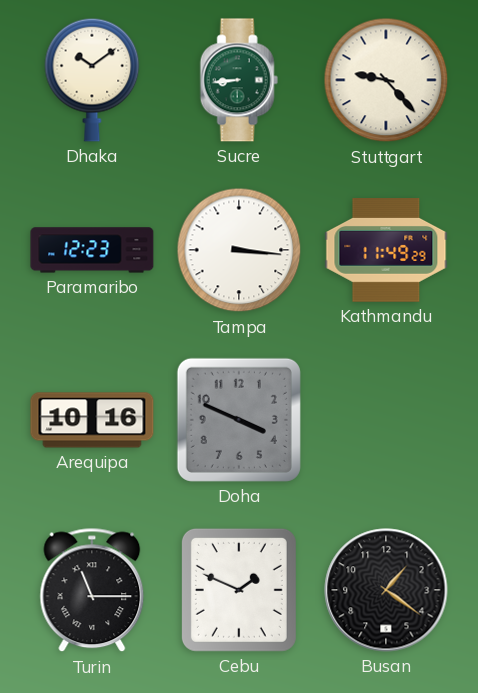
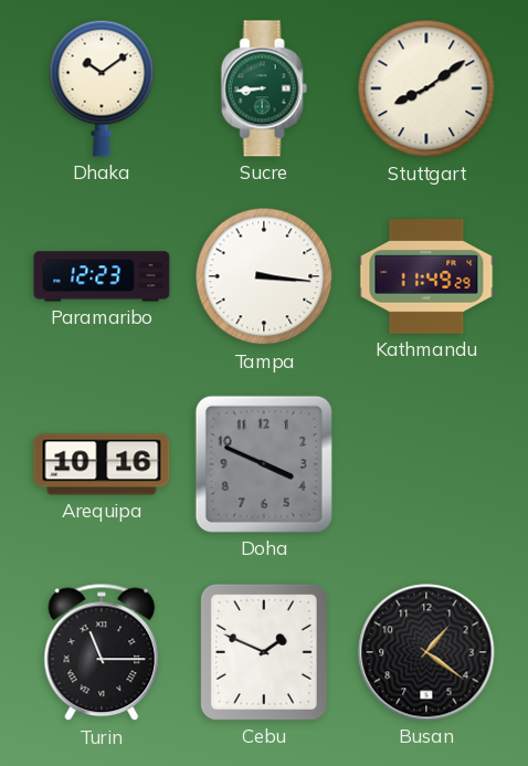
Stuttgart: 9:23 -> 8:09
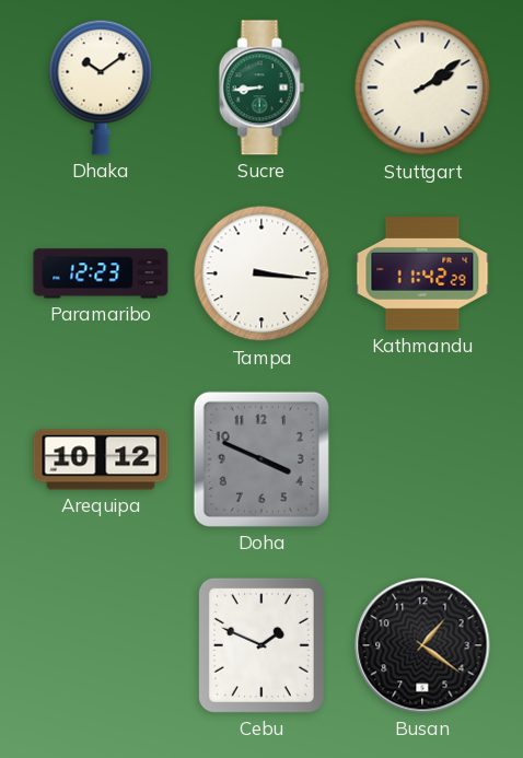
Stuttgart: 8:09 -> 2:09
Kathmandu: 11:49 -> 11:42
Arequipa: 10:16 -> 10:12
Turin: 11:15 -> none
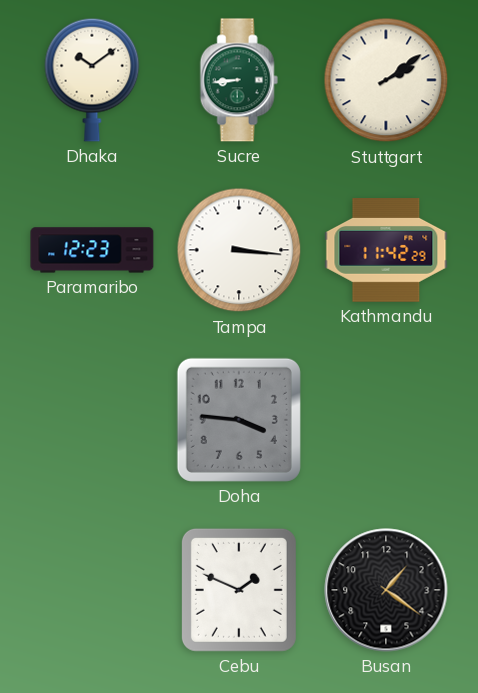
Arequipa: 10:12 -> none
Doha: 3:49 -> 3:46
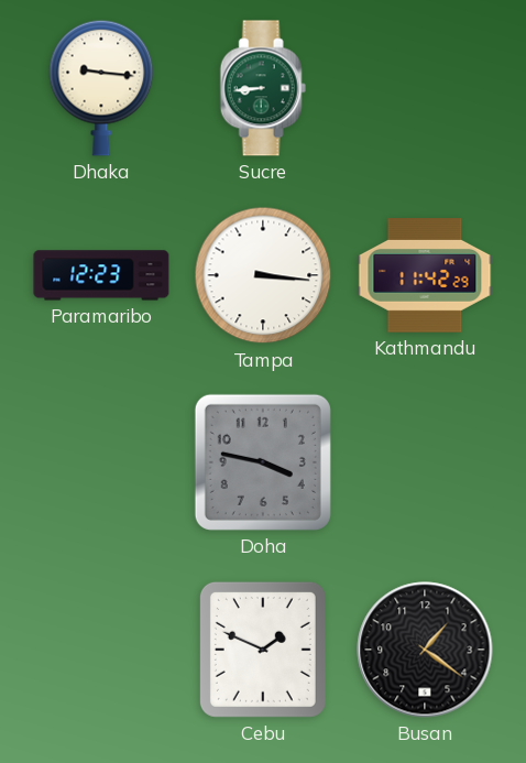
Dhaka: 10:09 -> 9:16
Stuttgart: 2:09 -> none
Doha: 3:46 -> 3:47
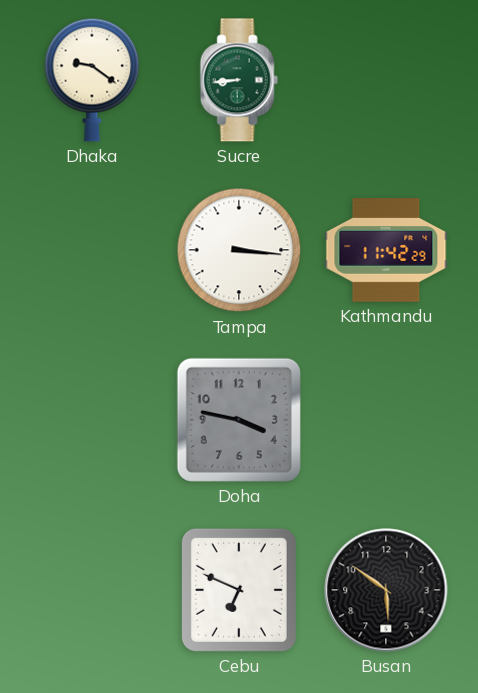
Dhaka: 9:16 -> 9:21
Paramaribo: 12:23 -> none
Cebu: 1:49 -> 6:49
Busan: 1:21 -> 5:51
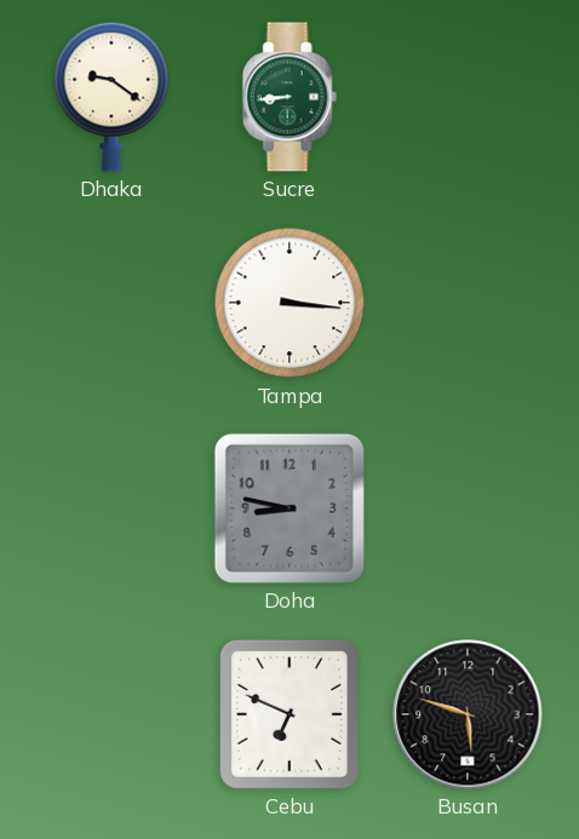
Kathmandu: 11:42 -> none
Doha: 3:47 -> 8:47
Busan: 5:51 -> 5:48
